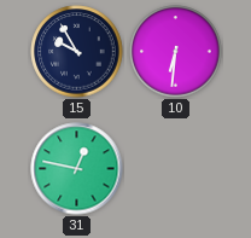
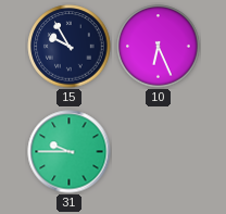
10: 6:31 -> 6:26
31: 12:47 -> 9:45
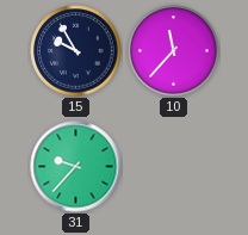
10: 6:26 -> 11:37
31: 9:45 -> 9:37
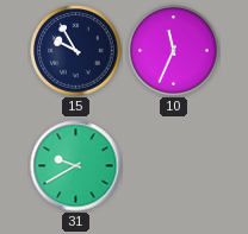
10: 11:37 -> 11:34
31: 9:37 -> 9:40
